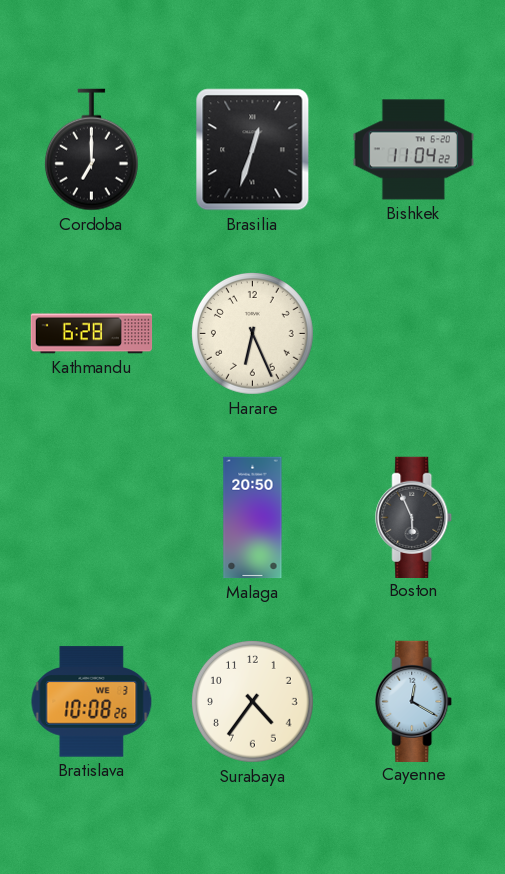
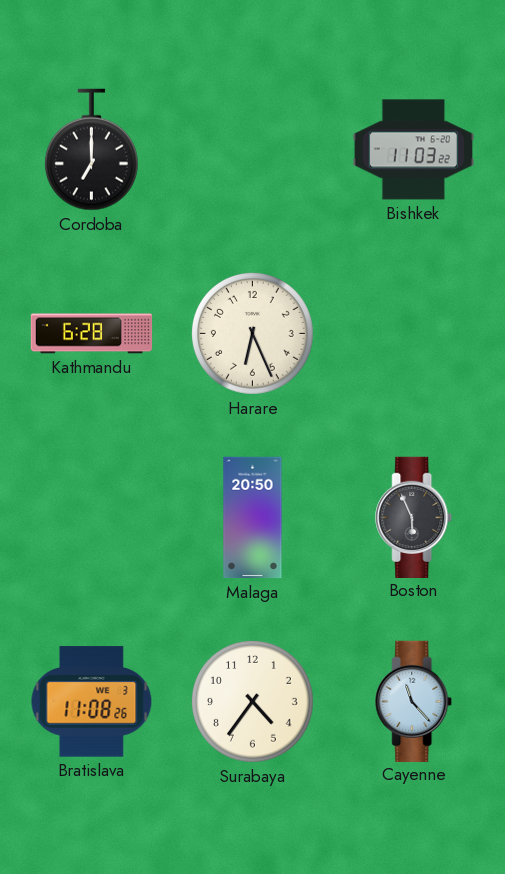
Brasilia: 12:33 -> none
Bishkek: 11:04 -> 11:03
Bratislava: 10:08 -> 11:08
Cayenne: 12:20 -> 11:23
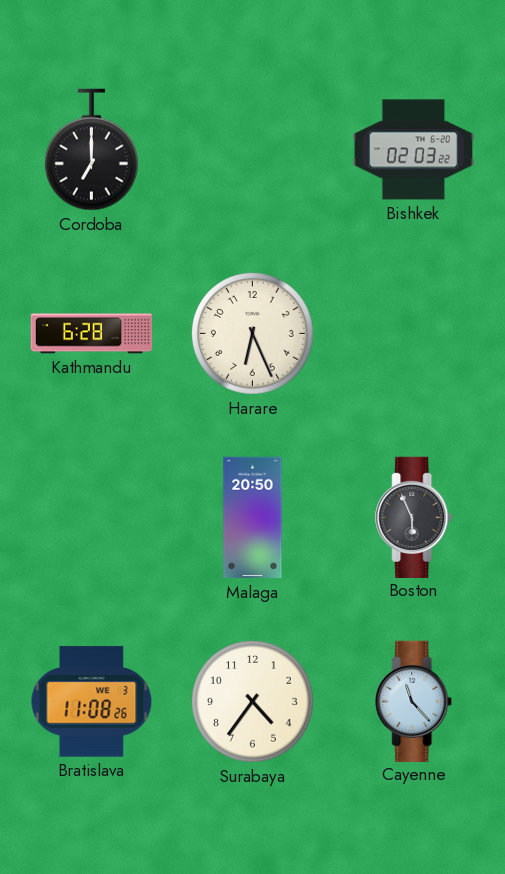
Bishkek: 11:03 -> 02:03
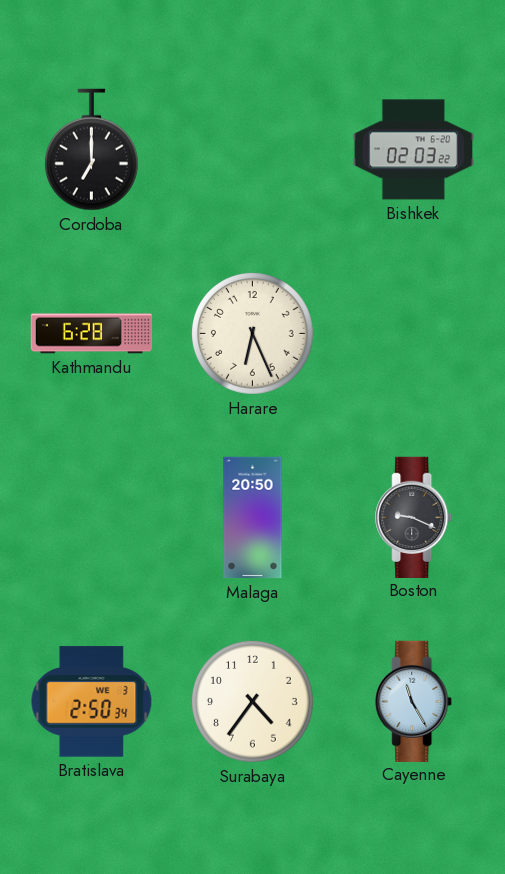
Boston: 5:56 -> 9:19
Bratislava: 11:08 -> 2:50
Cayenne: 11:23 -> 11:25
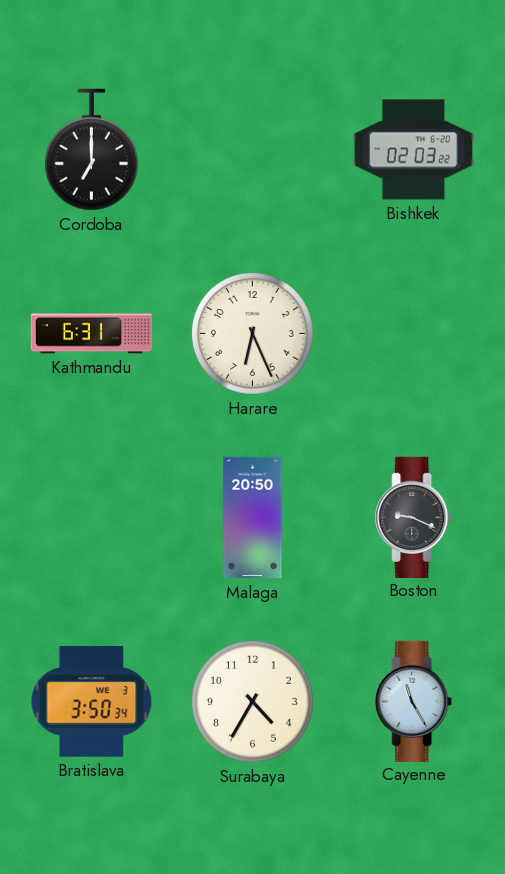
Kathmandu: 6:28 -> 6:31
Bratislava: 2:50 -> 3:50
Surabaya: 4:36 -> 4:35
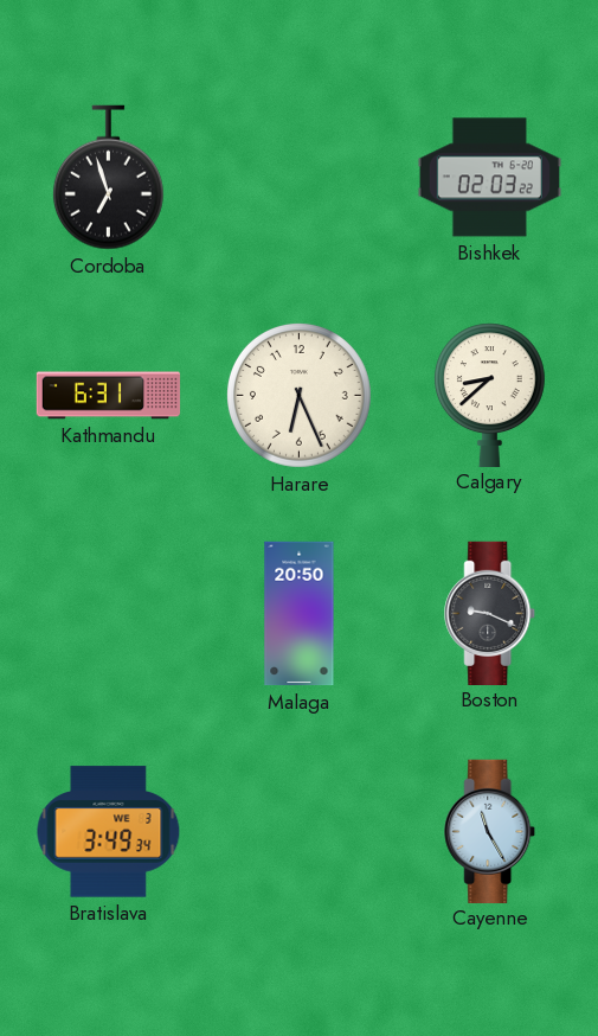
Cordoba: 7:00 -> 6:57
Calgary: none -> 8:38
Bratislava: 3:50 -> 3:49
Surabaya: 4:35 -> none
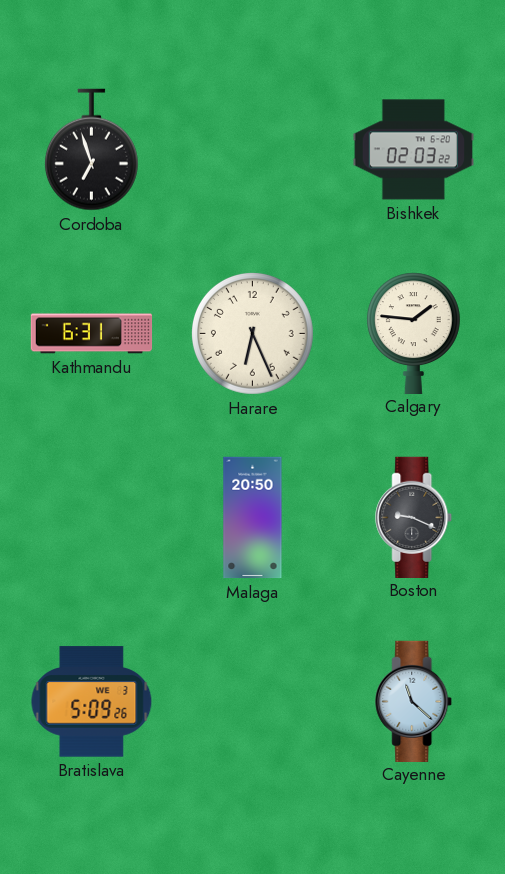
Calgary: 8:38 -> 1:46
Bratislava: 3:49 -> 5:09
Cayenne: 11:25 -> 11:22
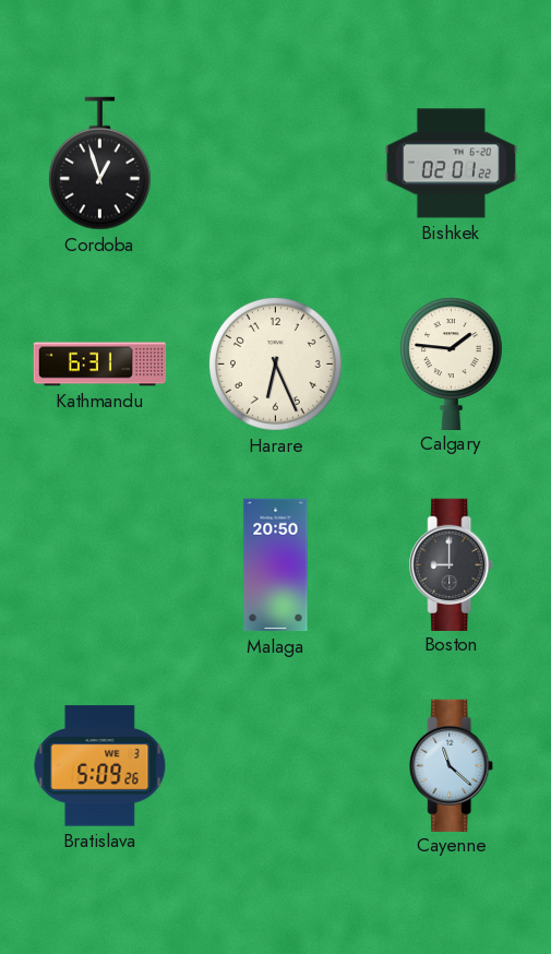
Cordoba: 6:57 -> 12:57
Bishkek: 02:03 -> 02:01
Boston: 9:19 -> 9:00
